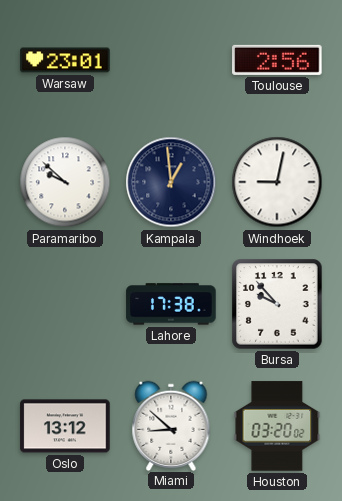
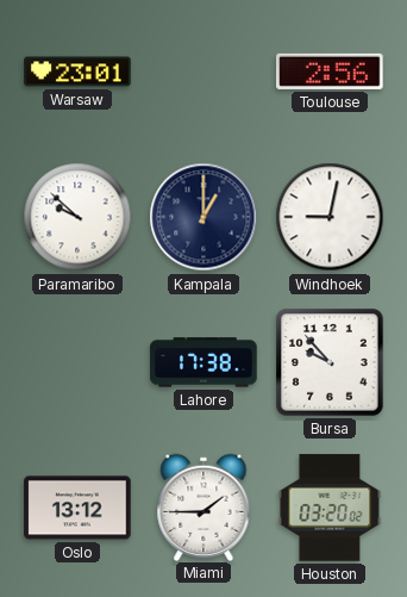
Kampala: 12:59 -> 1:00
Miami: 8:52 -> 1:45
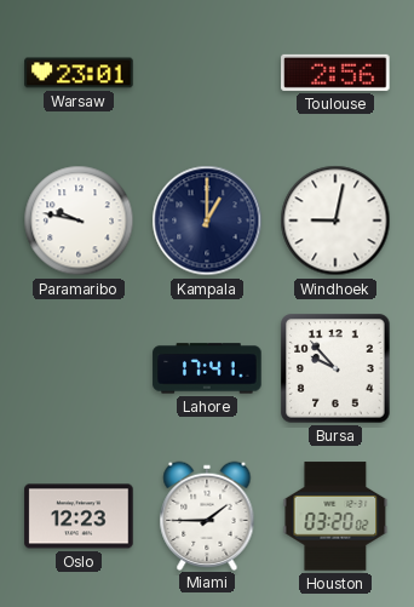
Paramaribo: 9:52 -> 9:47
Lahore: 17:38 -> 17:41
Oslo: 13:12 -> 12:23
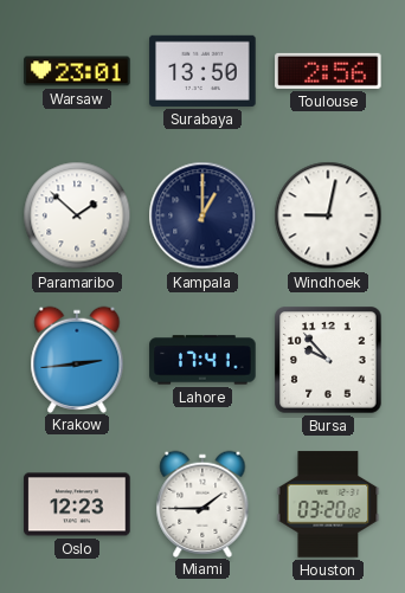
Surabaya: none -> 13:50
Paramaribo: 9:47 -> 1:52
Krakow: none -> 2:44
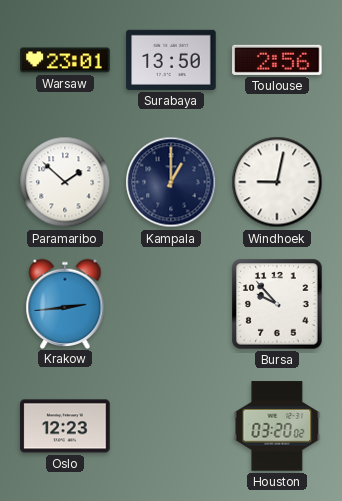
Lahore: 17:41 -> none
Miami: 1:45 -> none
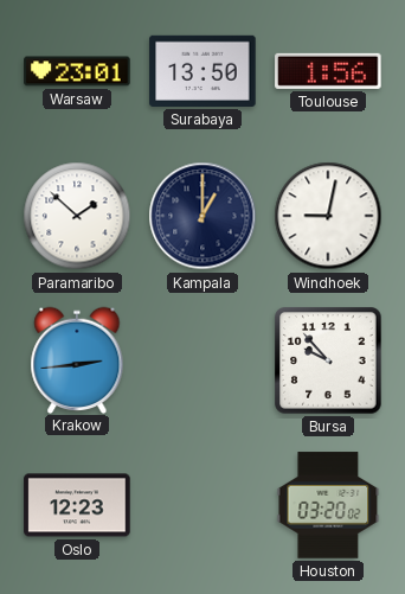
Toulouse: 2:56 -> 1:56
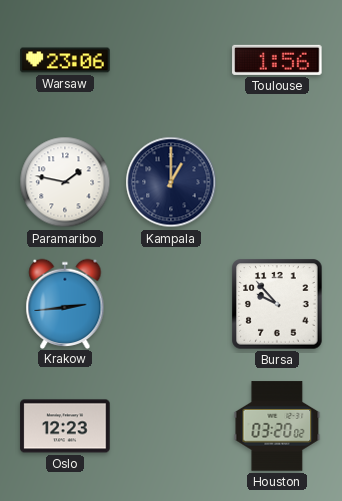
Warsaw: 23:01 -> 23:06
Surabaya: 13:50 -> none
Paramaribo: 1:52 -> 1:47
Windhoek: 9:02 -> none
